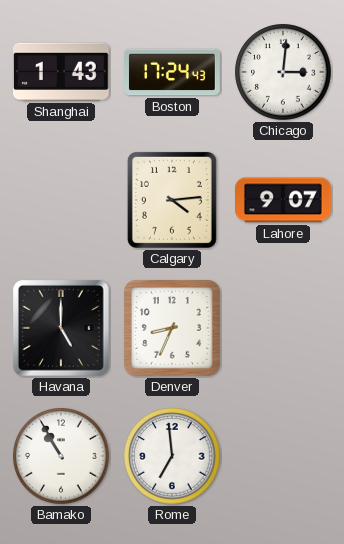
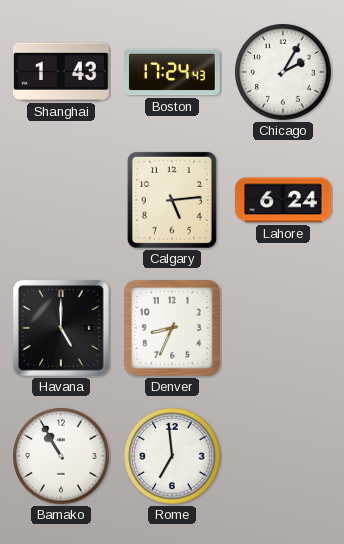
Chicago: 3:01 -> 2:05
Calgary: 4:14 -> 5:14
Lahore: 9:07 -> 6:24
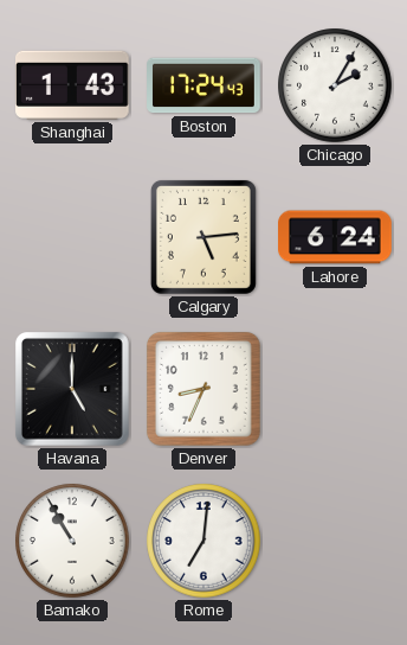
Rome: 6:59 -> 7:01
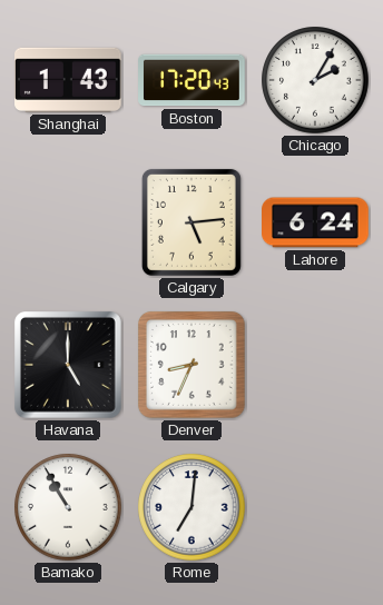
Boston: 17:24 -> 17:20
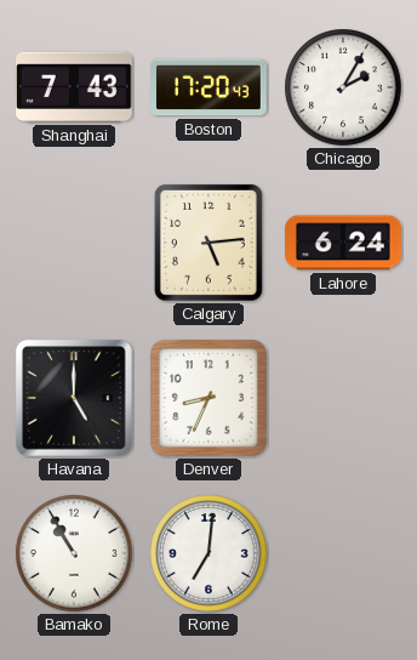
Shanghai: 1:43 -> 7:43
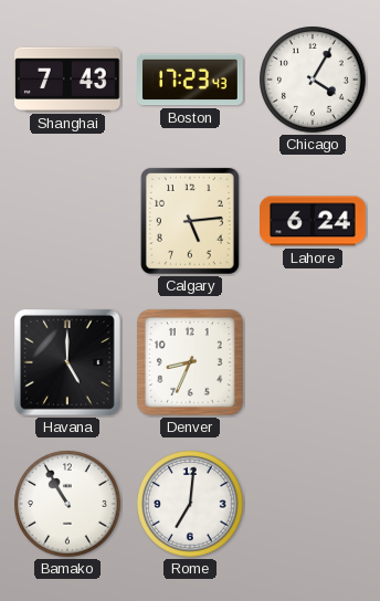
Boston: 17:20 -> 17:23
Chicago: 2:05 -> 4:05
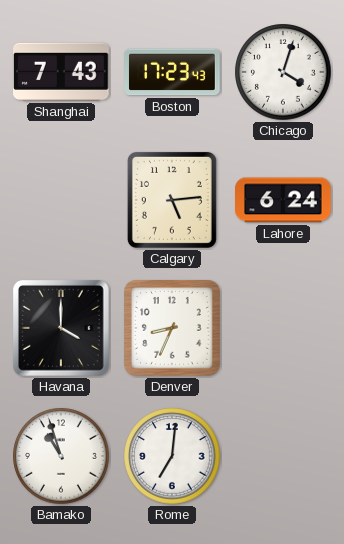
Chicago: 4:05 -> 4:03
Havana: 5:00 -> 4:00
Bamako: 10:55 -> 10:57
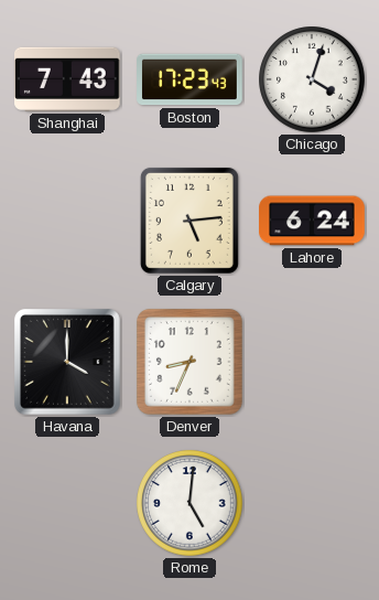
Bamako: 10:57 -> none
Rome: 7:01 -> 5:01
